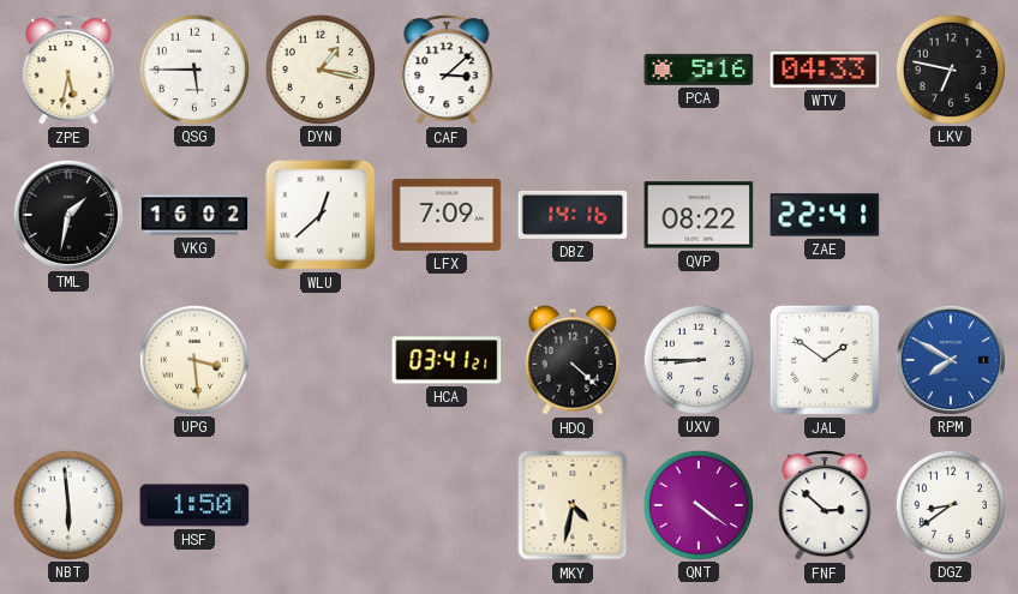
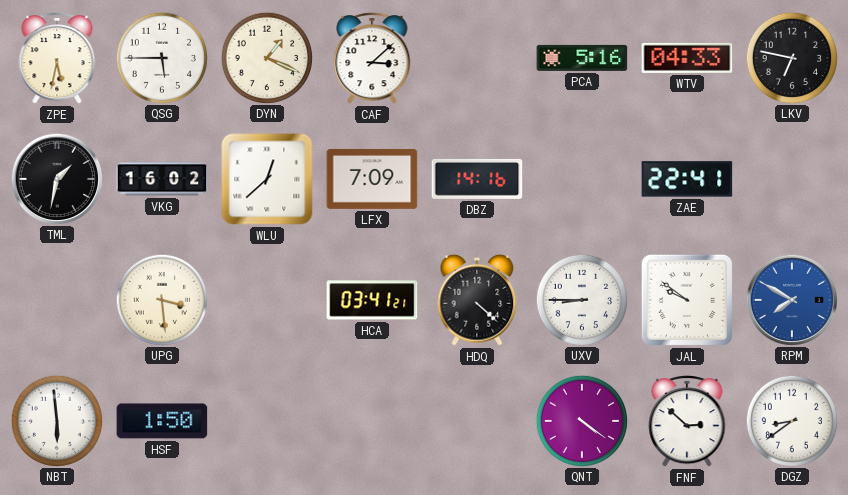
DYN: 1:17 -> 1:19
QVP: 08:22 -> none
JAL: 1:51 -> 9:51
MKY: 4:32 -> none
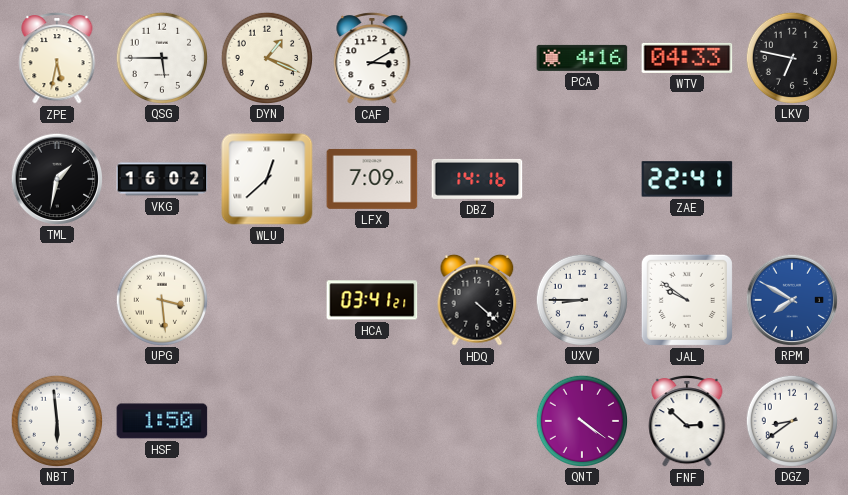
CAF: 3:08 -> 3:10
PCA: 5:16 -> 4:16
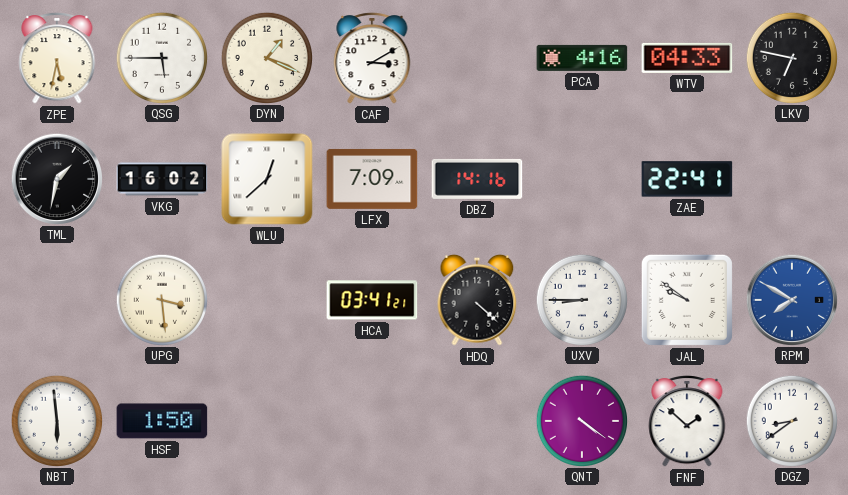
FNF: 2:52 -> 1:52
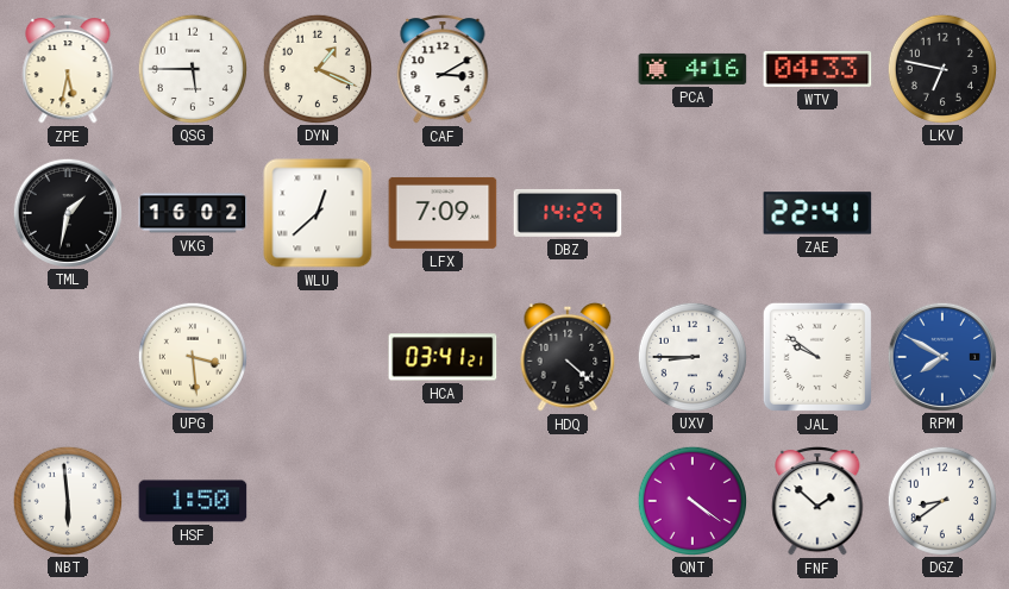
DBZ: 14:16 -> 14:29
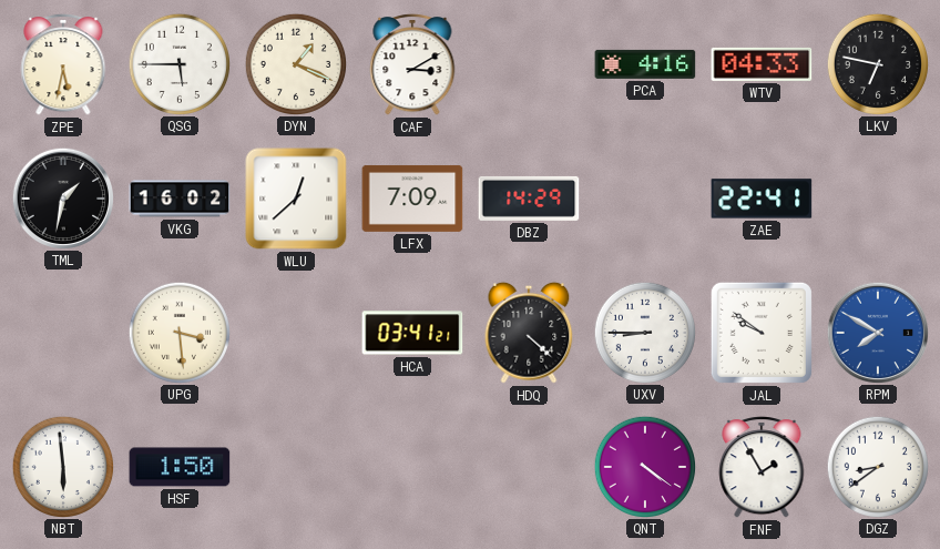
FNF: 1:52 -> 1:55
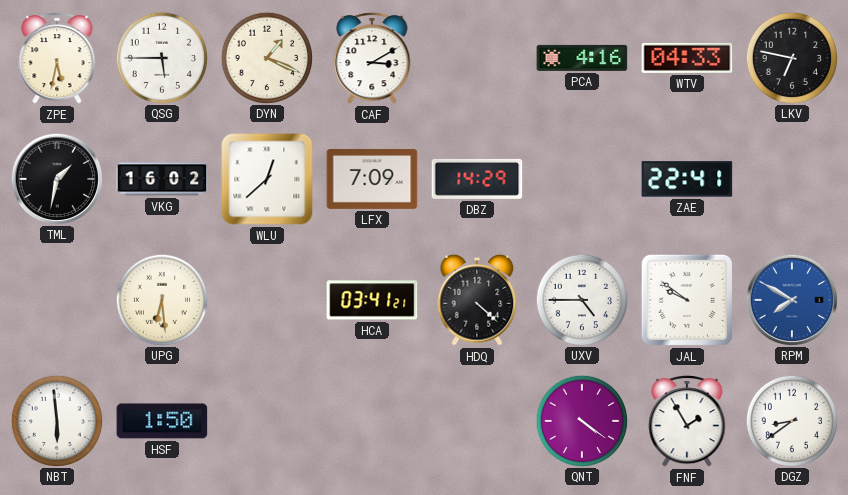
UPG: 3:29 -> 6:29
UXV: 8:45 -> 4:45
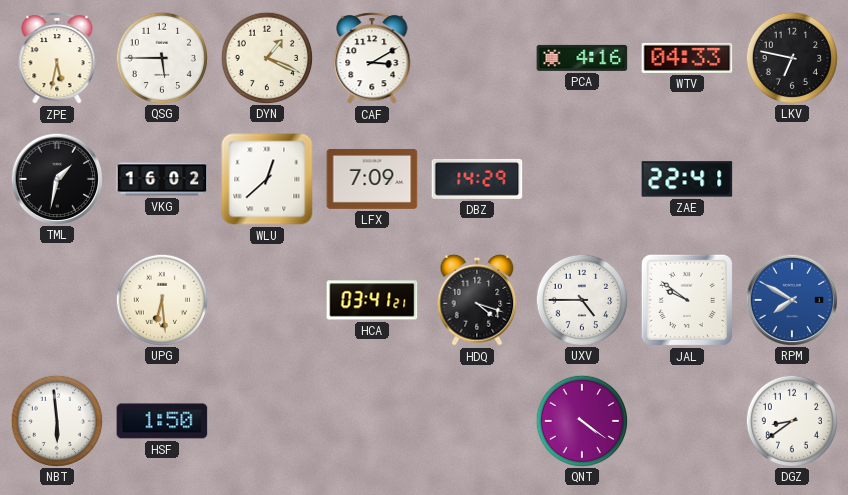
HDQ: 4:22 -> 4:18
FNF: 1:55 -> none
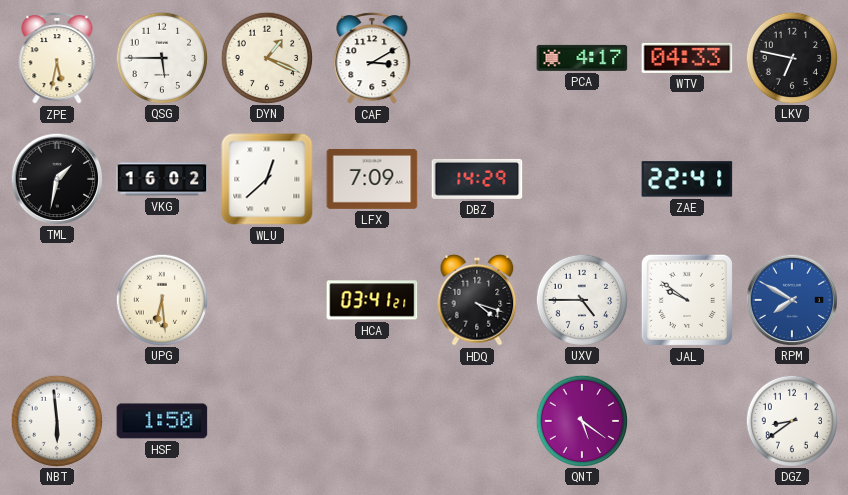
PCA: 4:16 -> 4:17
QNT: 4:21 -> 5:21
